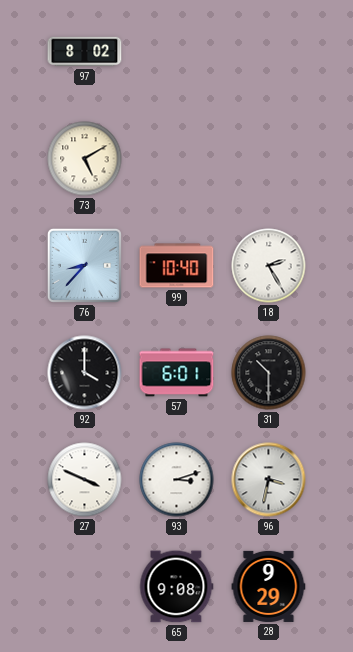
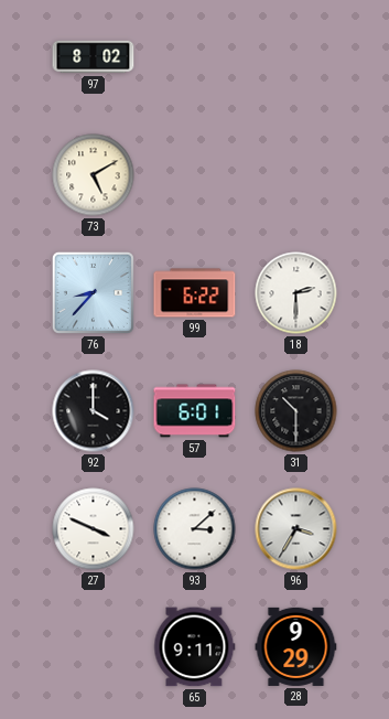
99: 10:40 -> 6:22
18: 2:25 -> 2:30
93: 3:12 -> 3:08
96: 3:32 -> 3:35
65: 9:08 -> 9:11
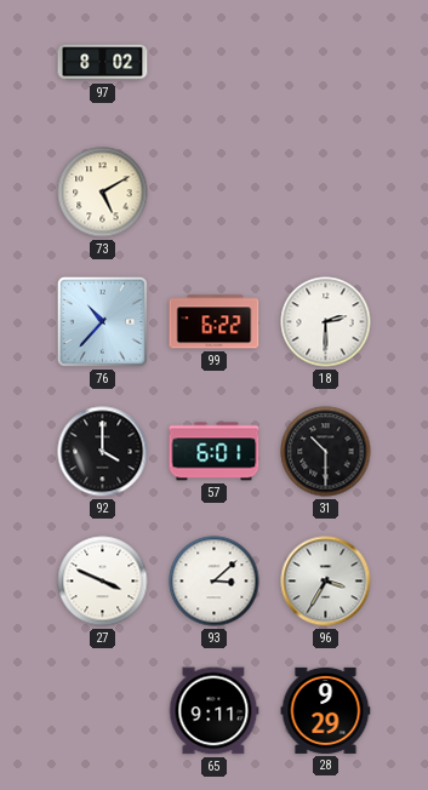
76: 8:37 -> 10:37
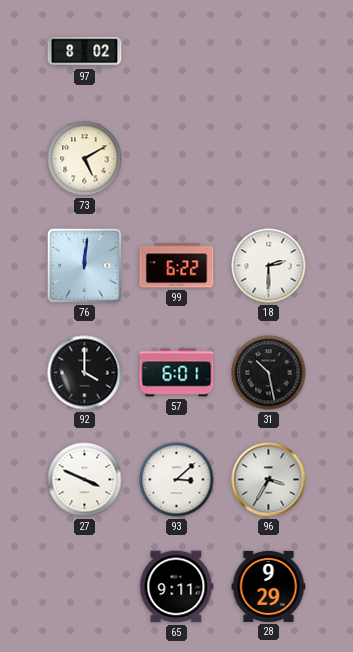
76: 10:37 -> 12:01
31: 10:30 -> 10:28
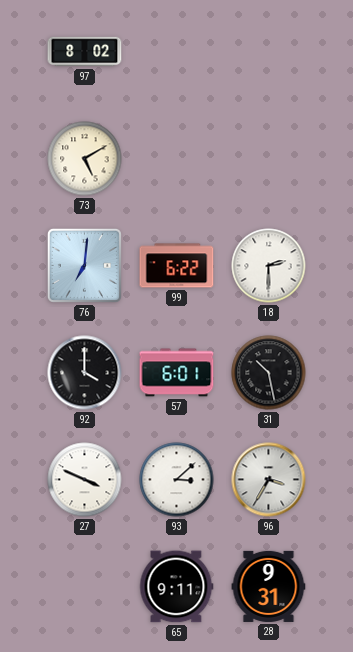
76: 12:01 -> 7:01
28: 9:29 -> 9:31
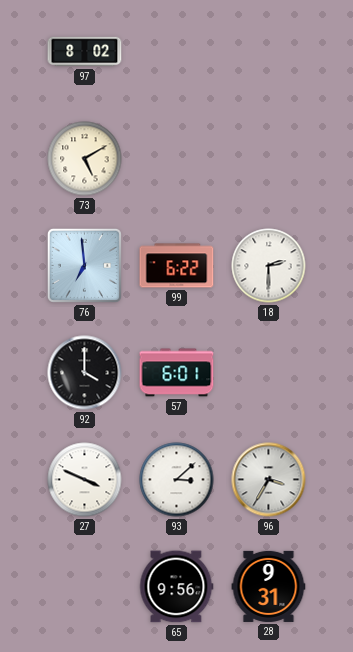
76: 7:01 -> 6:59
31: 10:28 -> none
65: 9:11 -> 9:56
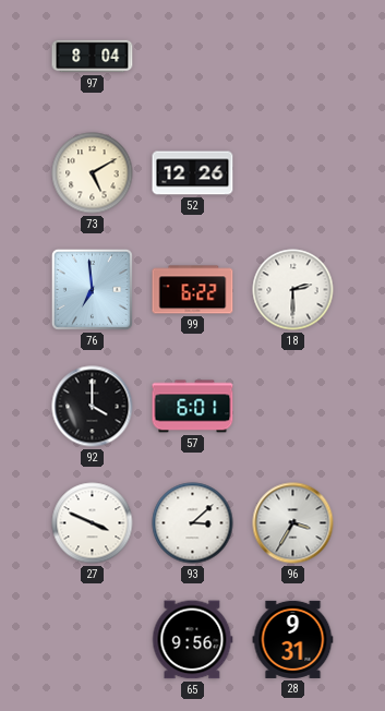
97: 8:02 -> 8:04
52: none -> 12:26
